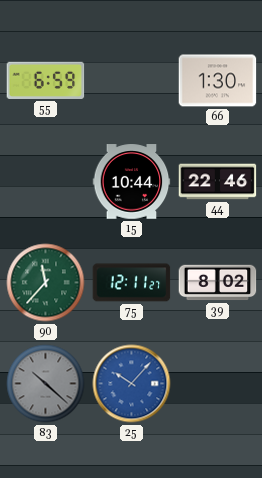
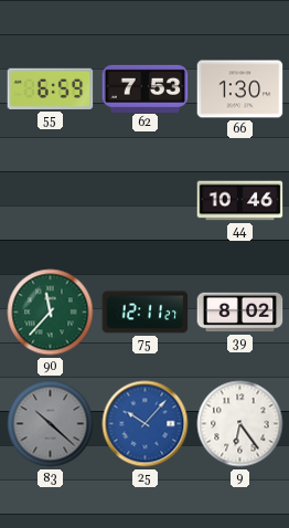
62: none -> 7:53
15: 10:44 -> none
44: 22:46 -> 10:46
9: none -> 6:24
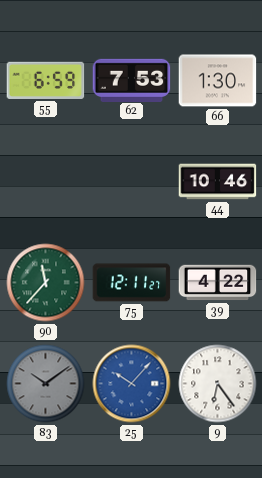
39: 8:02 -> 4:22
83: 10:22 -> 10:09
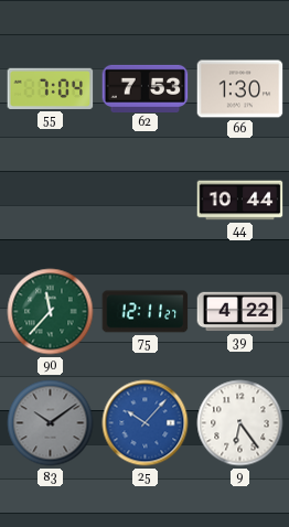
55: 6:59 -> 7:04
44: 10:46 -> 10:44
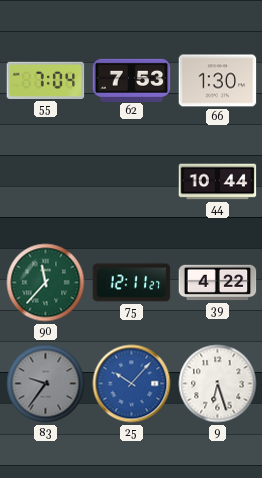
83: 10:09 -> 9:36
9: 6:24 -> 6:27
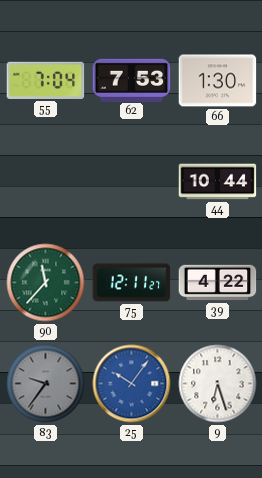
25: 10:07 -> 10:06
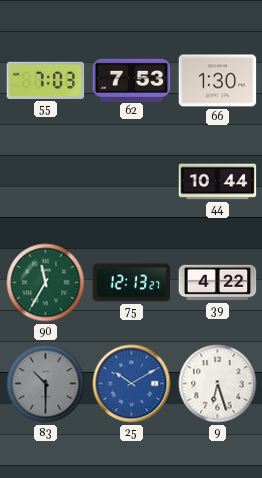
55: 7:04 -> 7:03
90: 11:37 -> 11:35
75: 12:11 -> 12:13
83: 9:36 -> 10:30
25: 10:06 -> 10:10
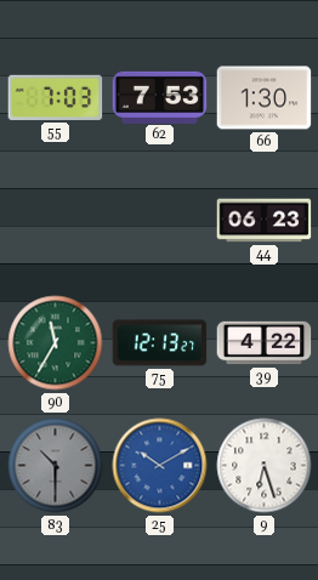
44: 10:44 -> 06:23
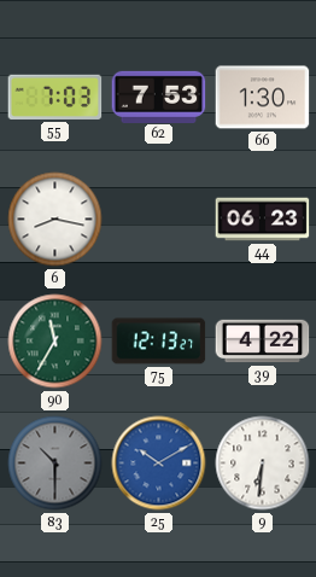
6: none -> 8:17
9: 6:27 -> 6:31
